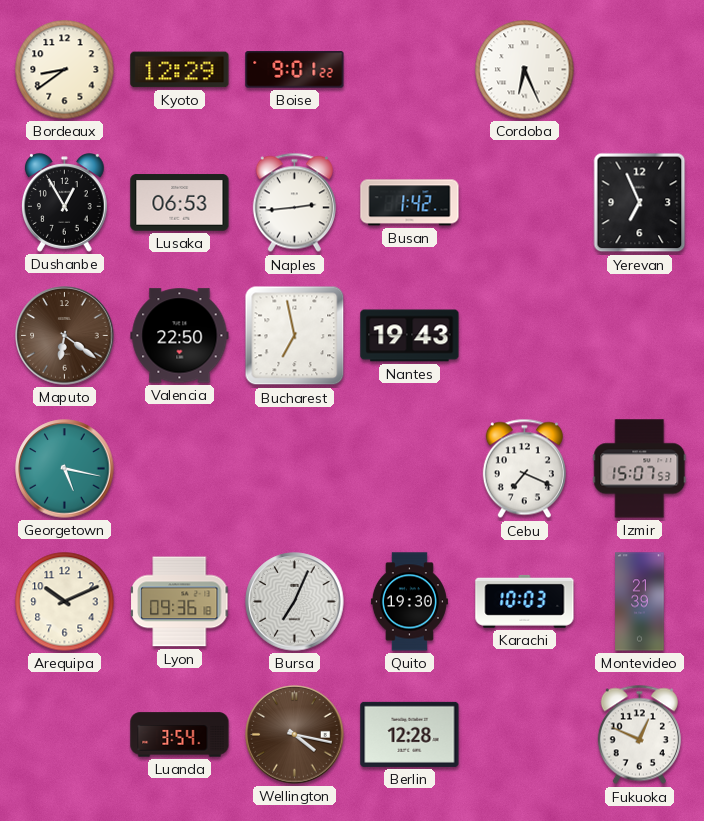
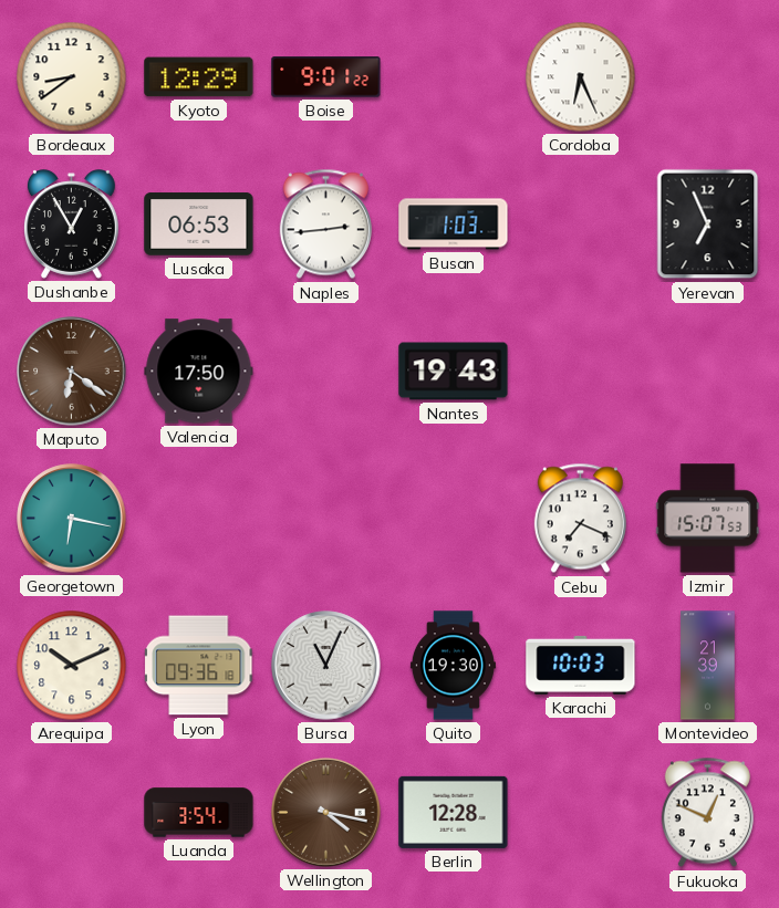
Busan: 1:42 -> 1:03
Valencia: 22:50 -> 17:50
Bucharest: 6:58 -> none
Georgetown: 5:17 -> 6:17
Bursa: 7:04 -> 11:04
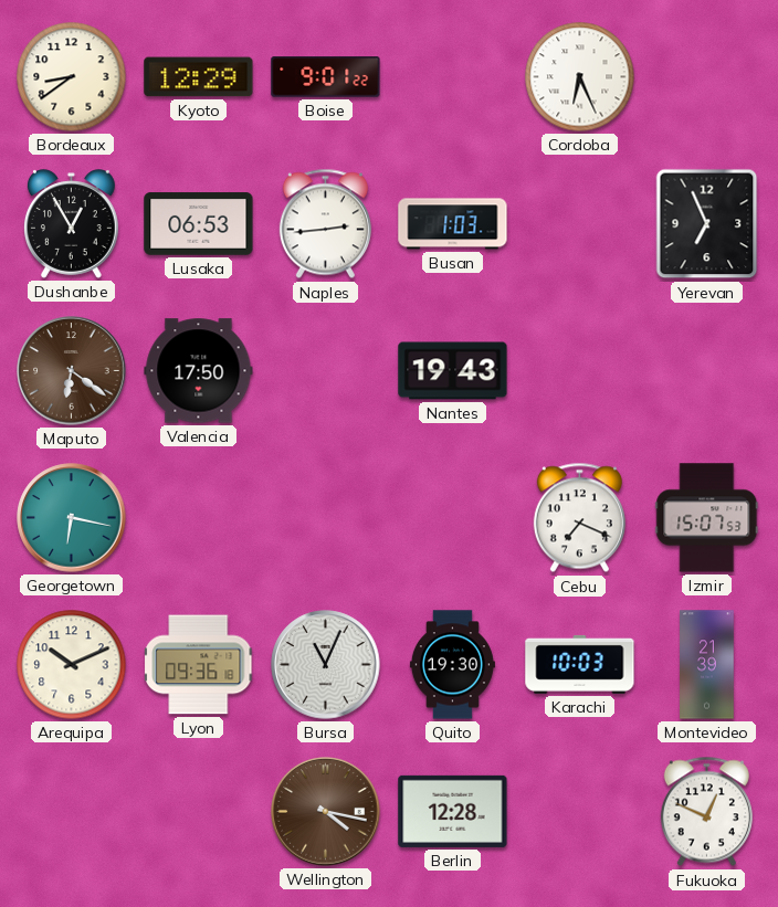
Luanda: 3:54 -> none
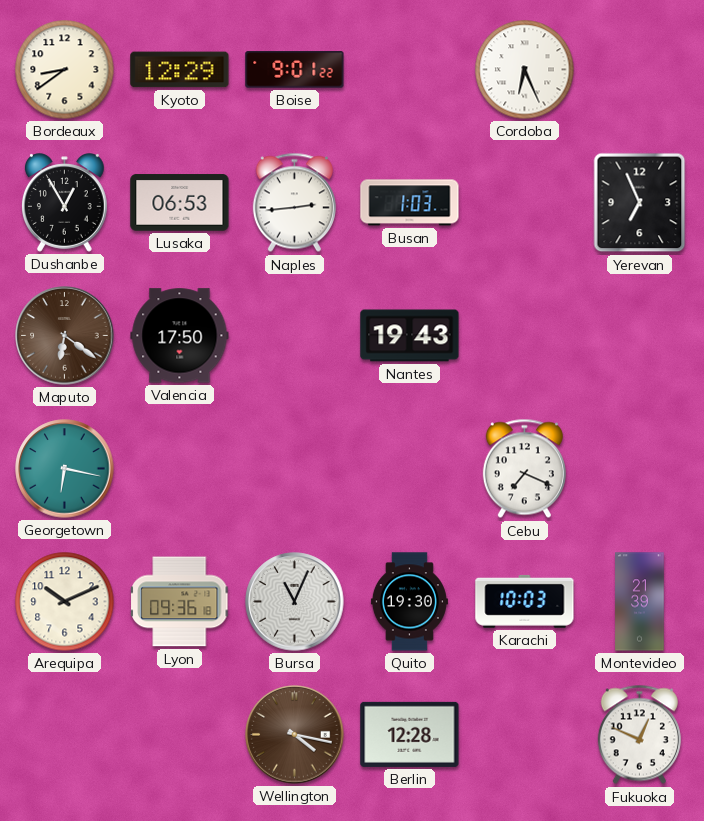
Izmir: 15:07 -> none
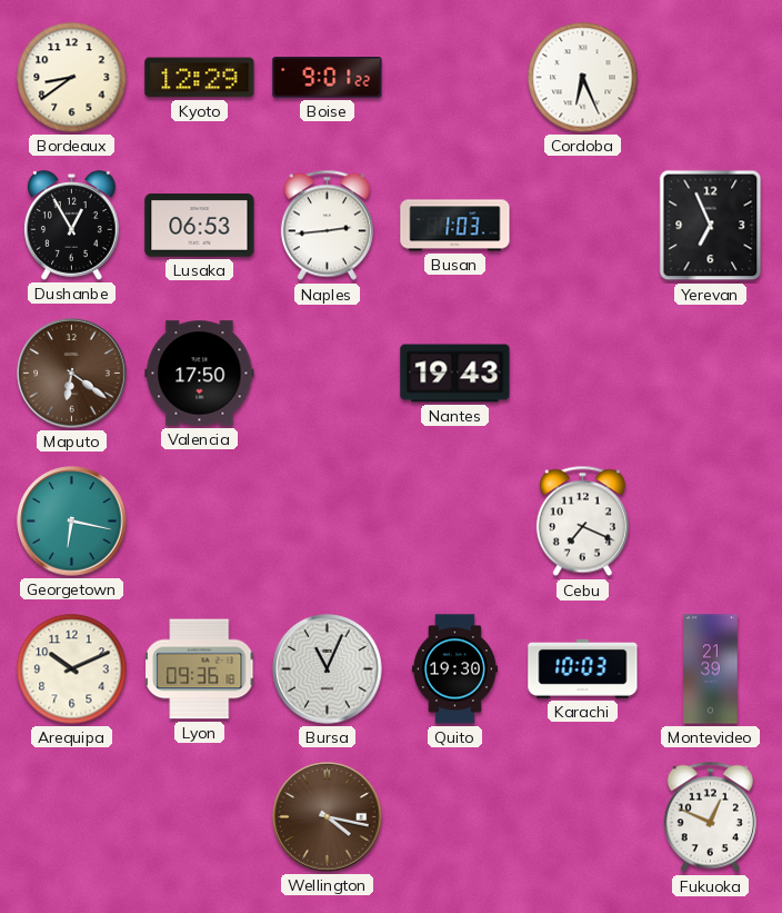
Berlin: 12:28 -> none
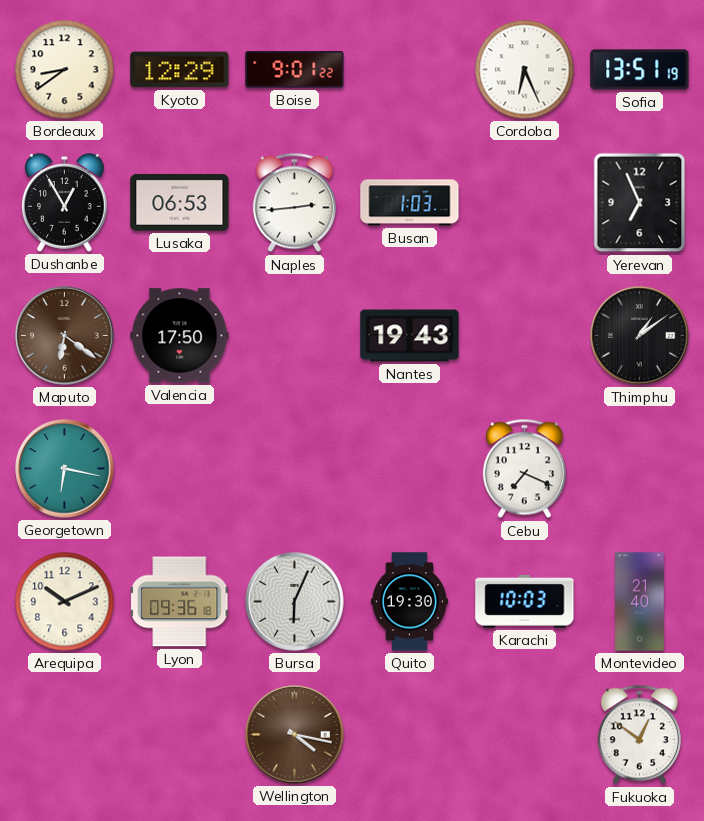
Sofia: none -> 13:51
Thimphu: none -> 1:09
Bursa: 11:04 -> 6:04
Montevideo: 21:39 -> 21:40
Fukuoka: 12:49 -> 12:51
